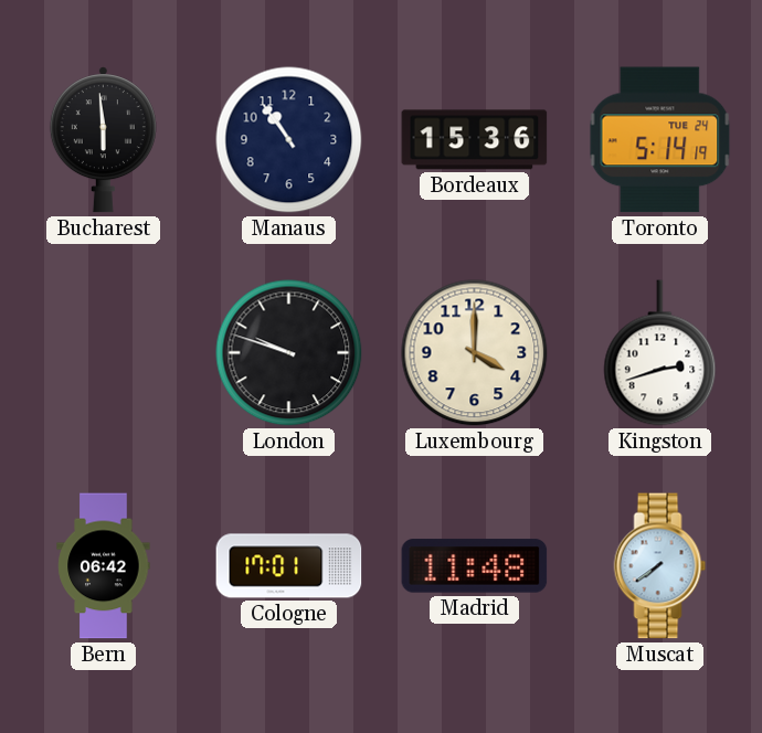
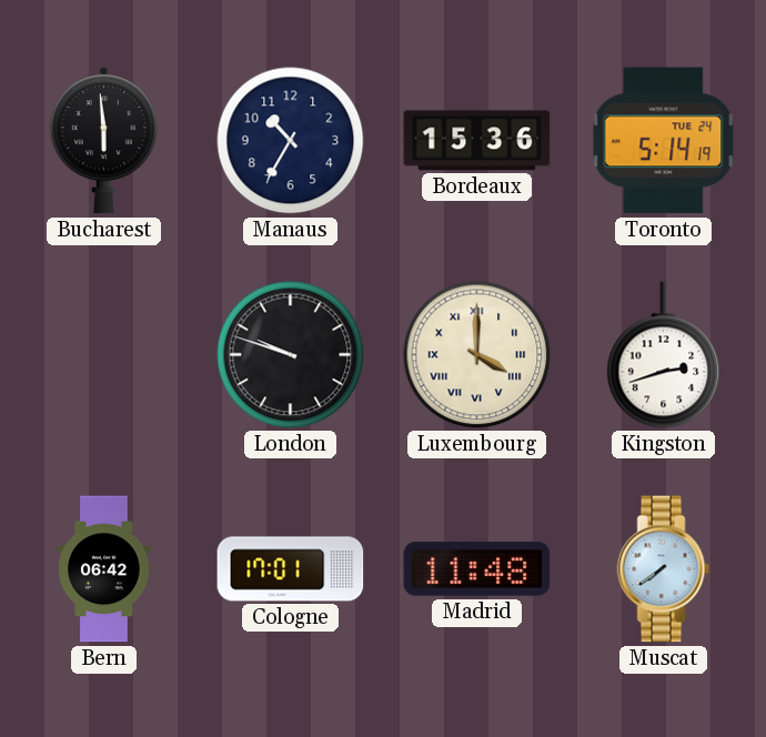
Manaus: 10:54 -> 10:35
Luxembourg numerals: Arabic -> Roman
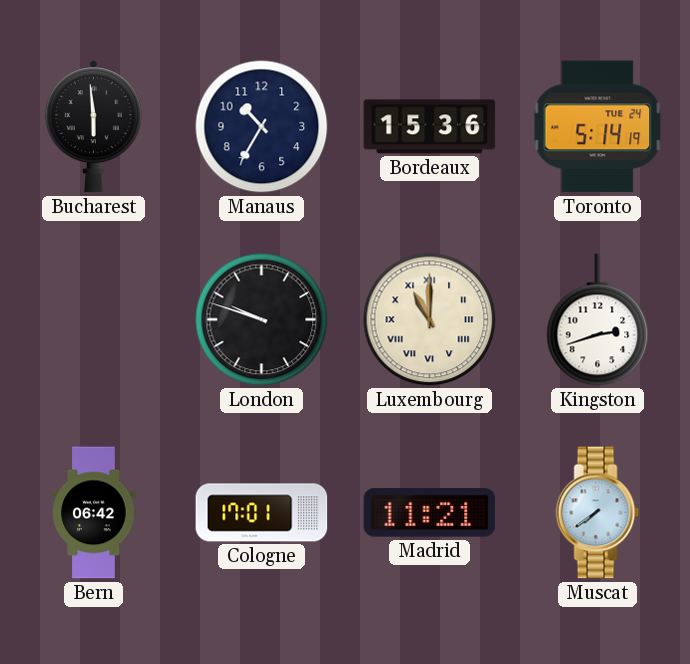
Luxembourg: 4:00 -> 11:00
Madrid: 11:48 -> 11:21
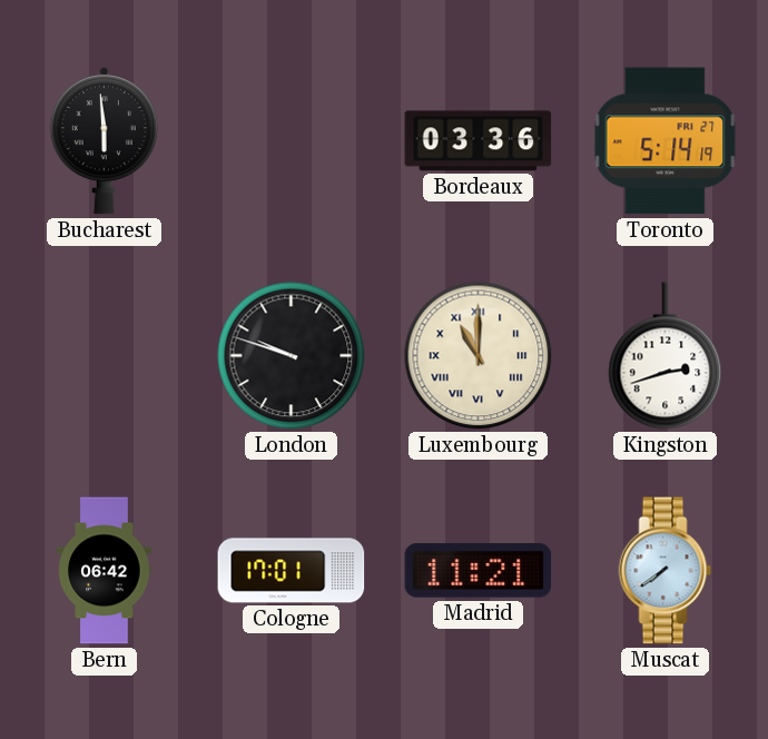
Manaus: 10:35 -> none
Bordeaux: 15:36 -> 03:36
Toronto date: TUE 24 -> FRI 27
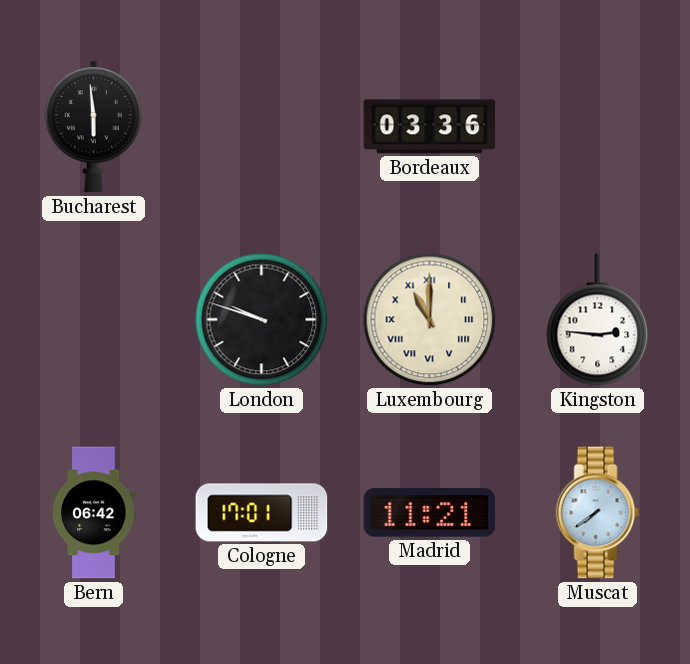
Toronto: 5:14 -> none
Kingston: 2:42 -> 2:46
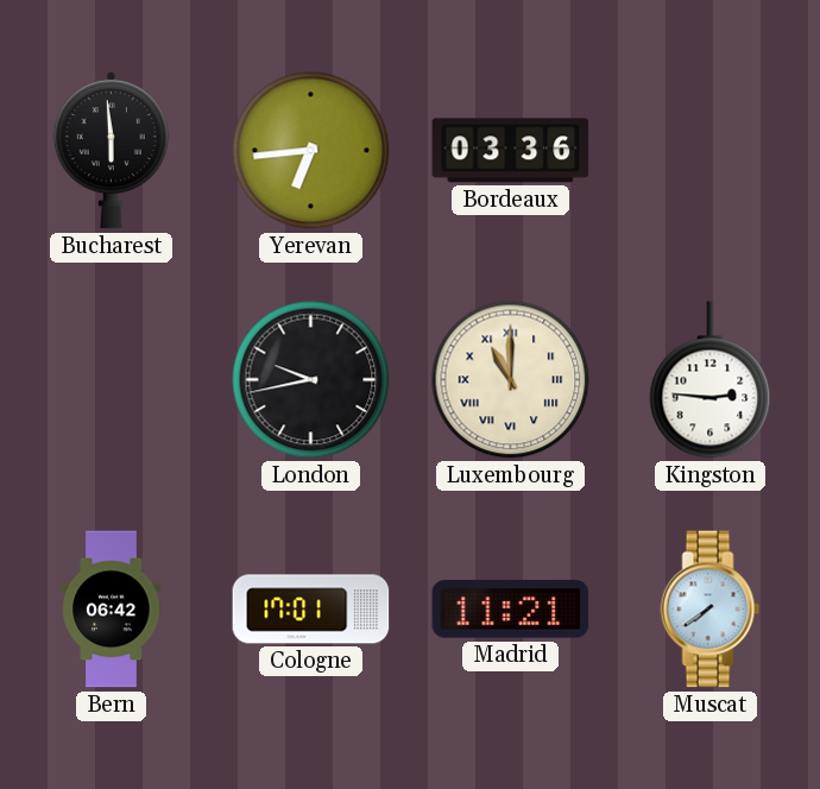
Yerevan: none -> 6:44
London: 9:48 -> 9:43
